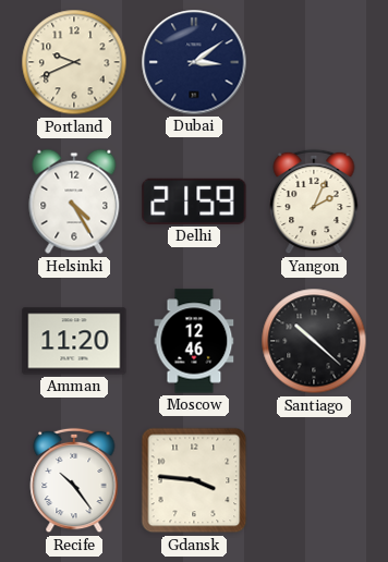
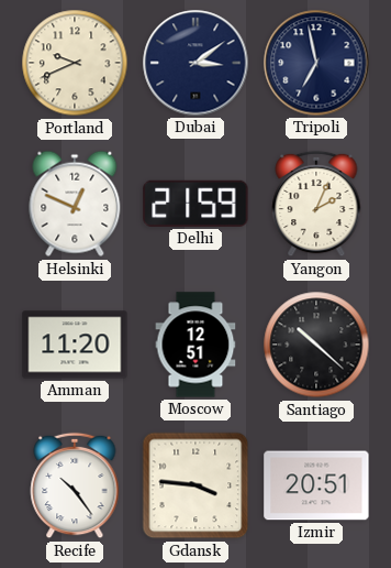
Tripoli: none -> 6:58
Helsinki: 4:25 -> 12:49
Moscow: 12:46 -> 12:51
Izmir: none -> 20:51
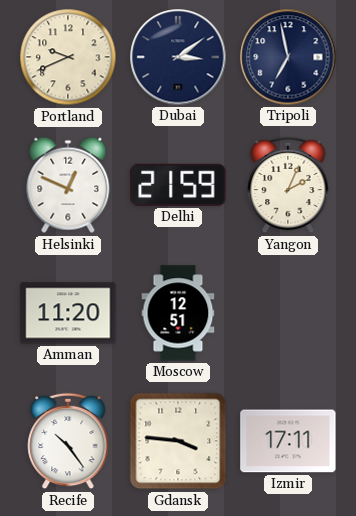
Santiago: 10:22 -> none
Izmir: 20:51 -> 17:11
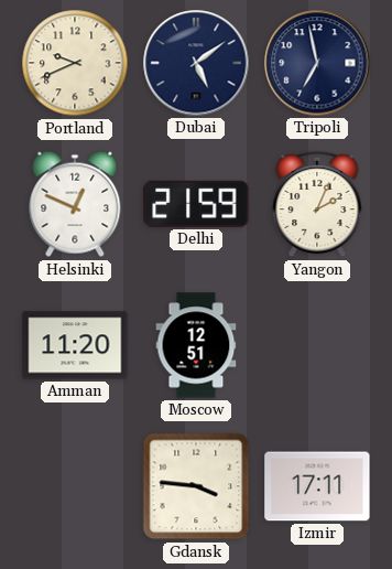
Dubai: 3:09 -> 5:09
Recife: 10:24 -> none
